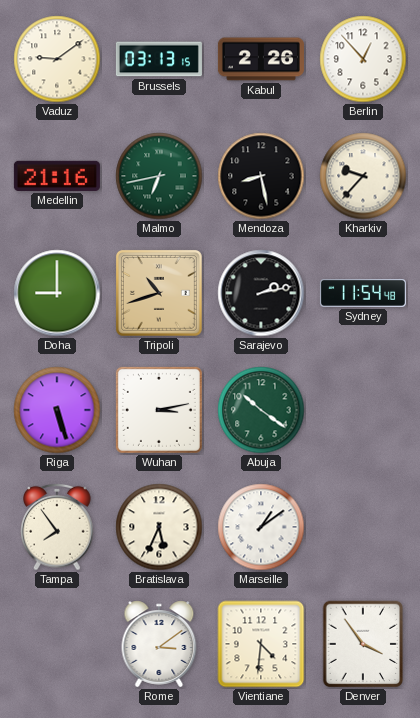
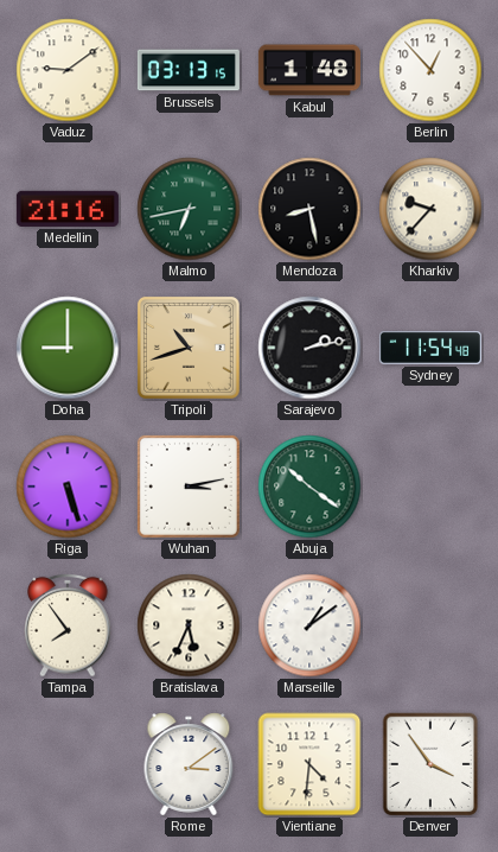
Kabul: 2:26 -> 1:48
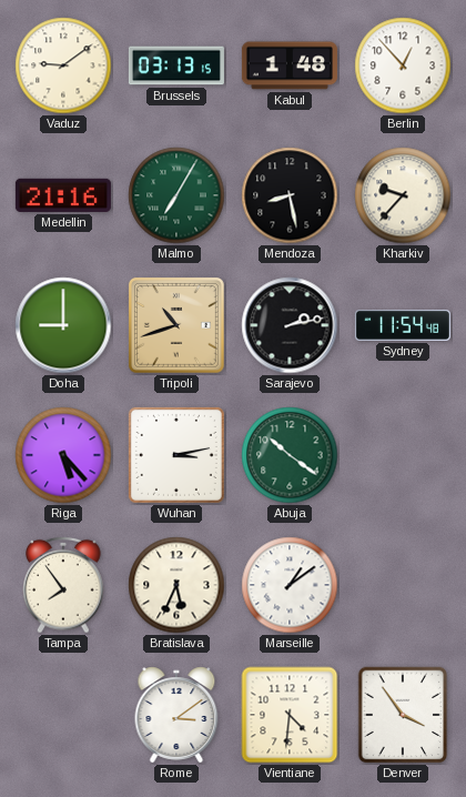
Malmo: 6:43 -> 7:05
Riga: 5:27 -> 5:23
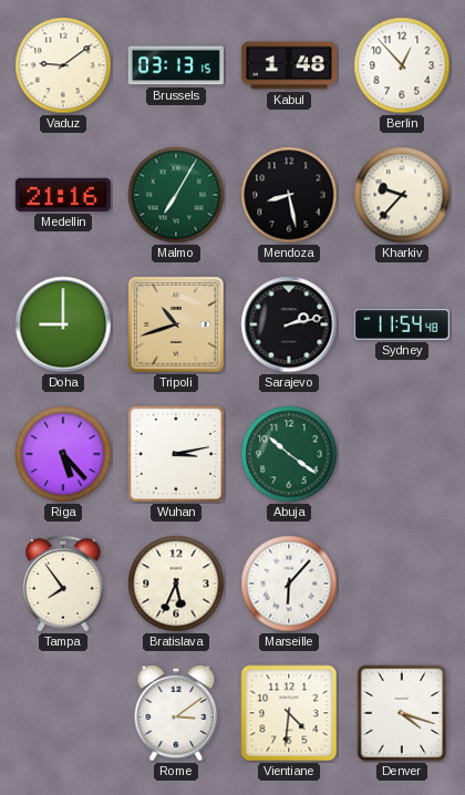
Marseille: 1:09 -> 6:07
Denver: 3:54 -> 4:18
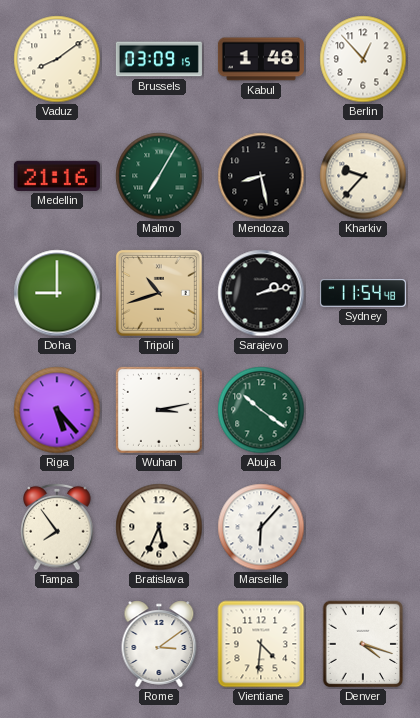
Vaduz: 9:09 -> 8:09
Brussels: 03:13 -> 03:09
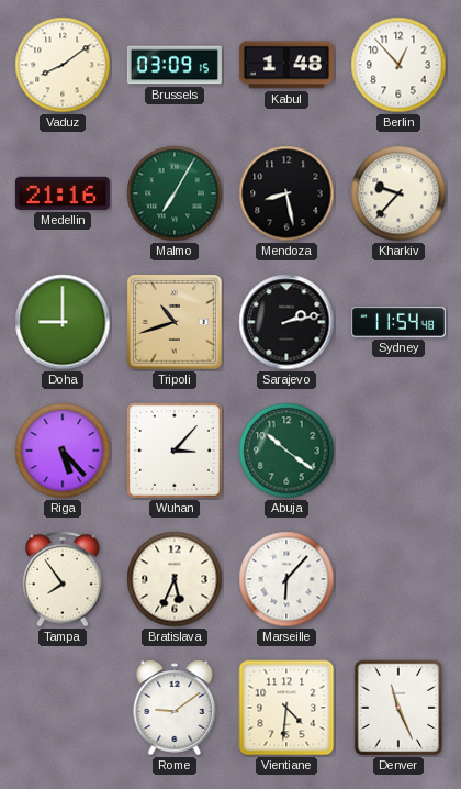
Wuhan: 3:13 -> 3:07
Rome: 3:09 -> 9:09
Denver: 4:18 -> 11:26
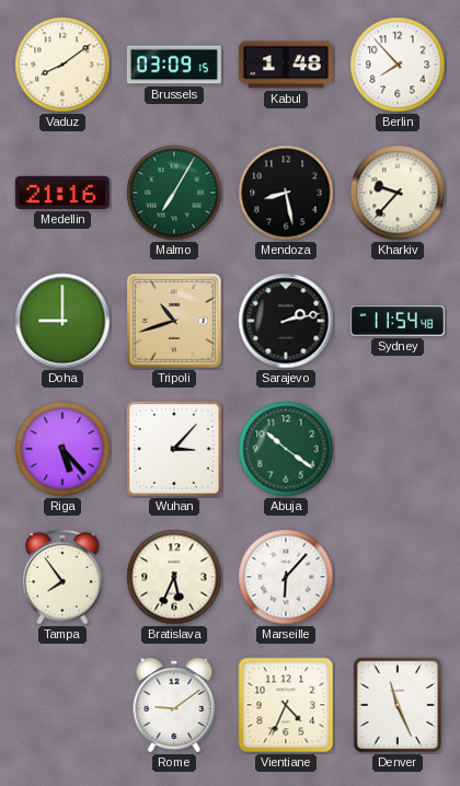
Berlin: 12:53 -> 7:53
Vientiane: 4:31 -> 4:34
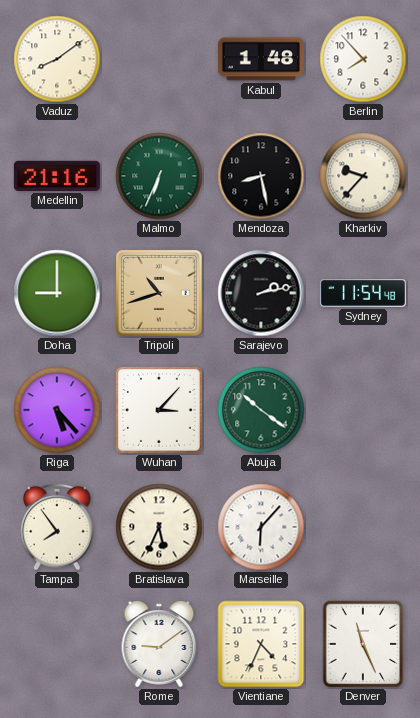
Brussels: 03:09 -> none
Malmo: 7:05 -> 6:34
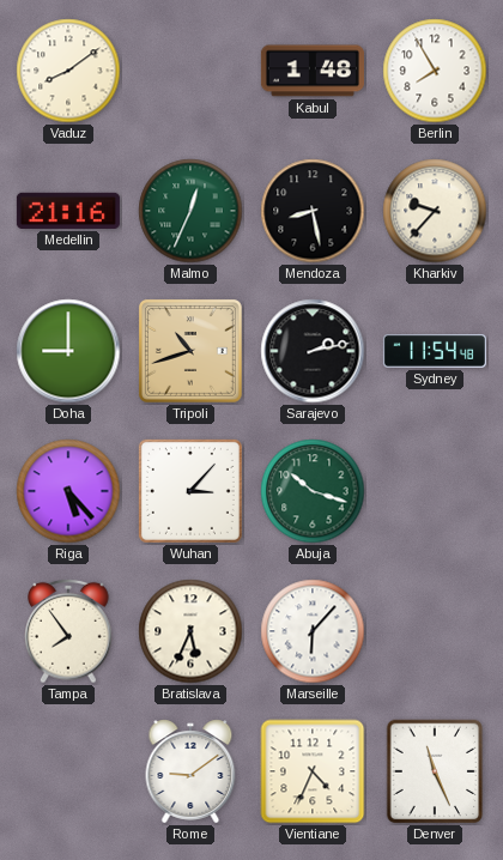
Berlin: 7:53 -> 7:55
Malmo: 6:34 -> 12:34
Abuja: 10:21 -> 10:18
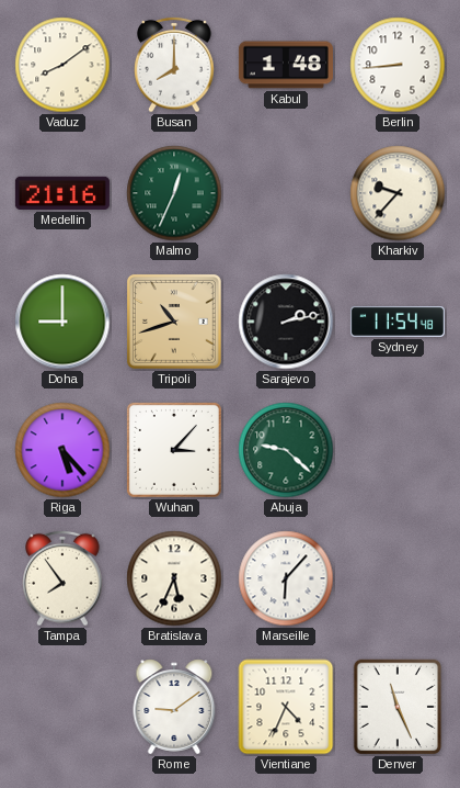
Busan: none -> 8:00
Berlin: 7:55 -> 8:44
Mendoza: 8:28 -> none
Abuja: 10:18 -> 9:22
